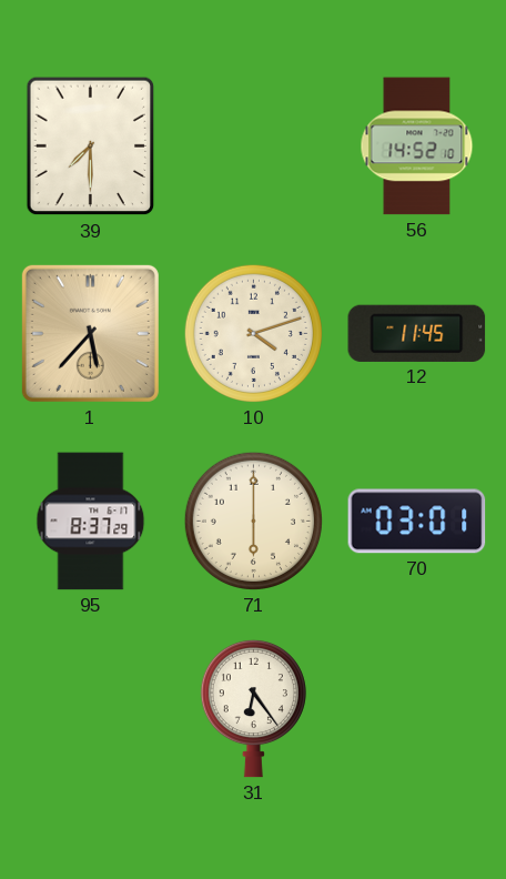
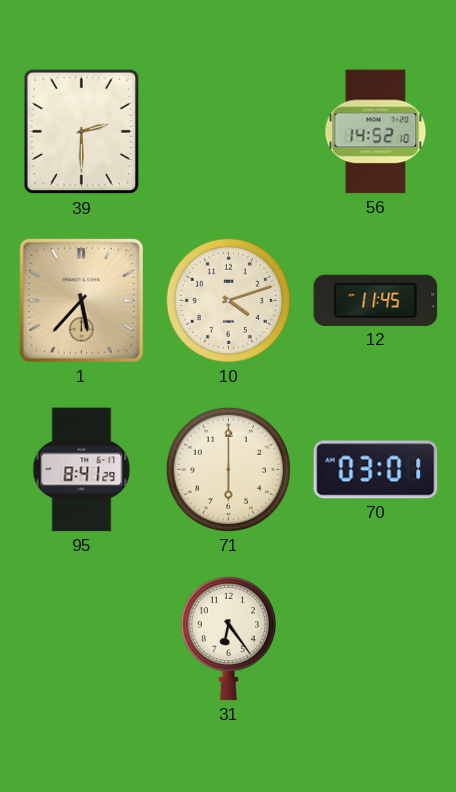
39: 7:30 -> 2:30
95: 8:37 -> 8:41
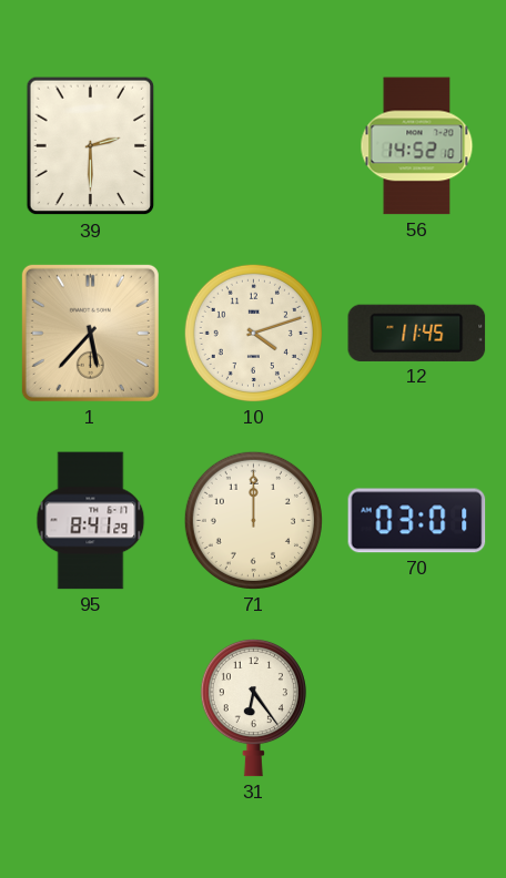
71: 6:00 -> 12:00
